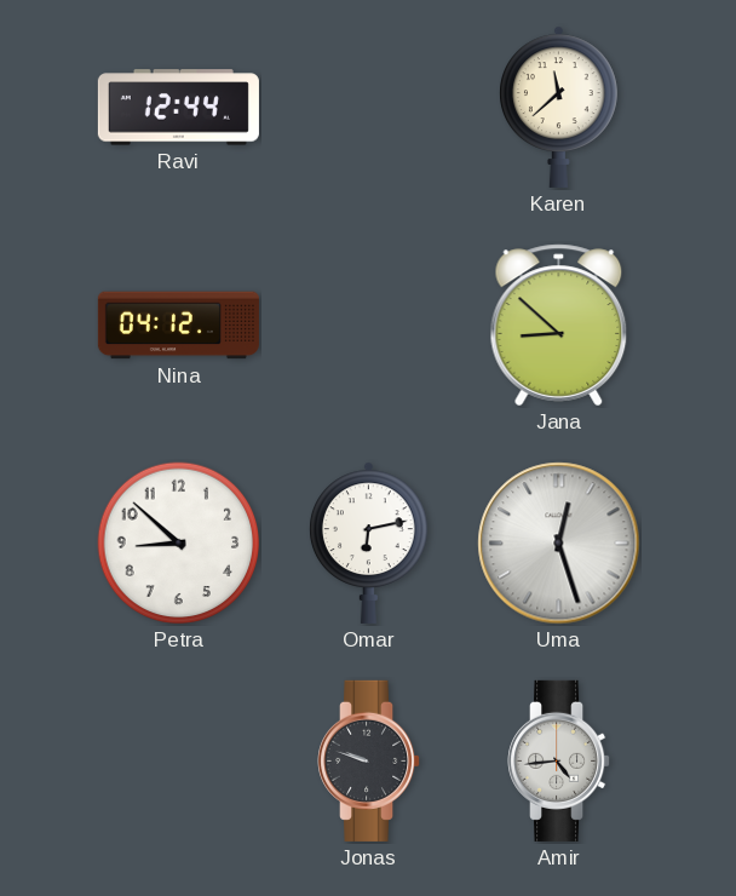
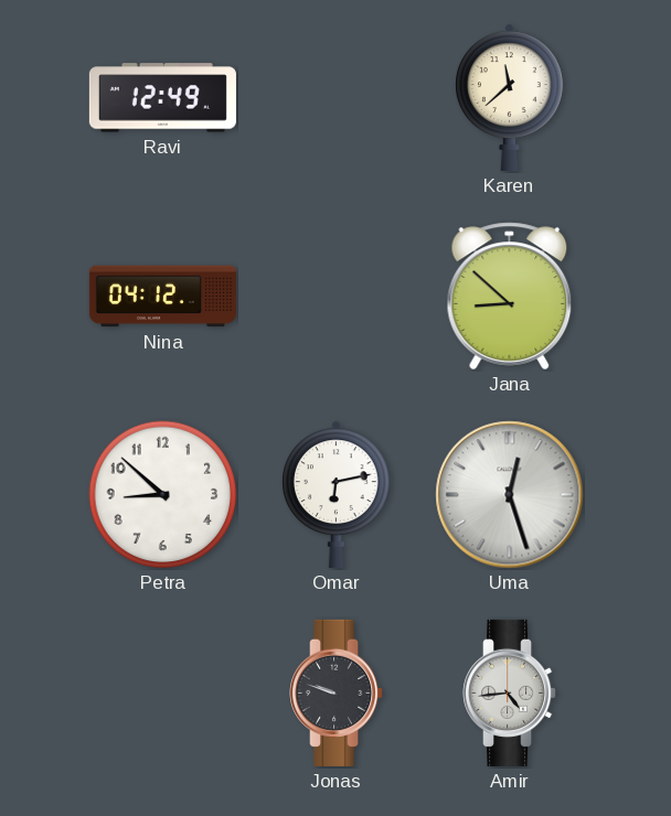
Ravi: 12:44 -> 12:49
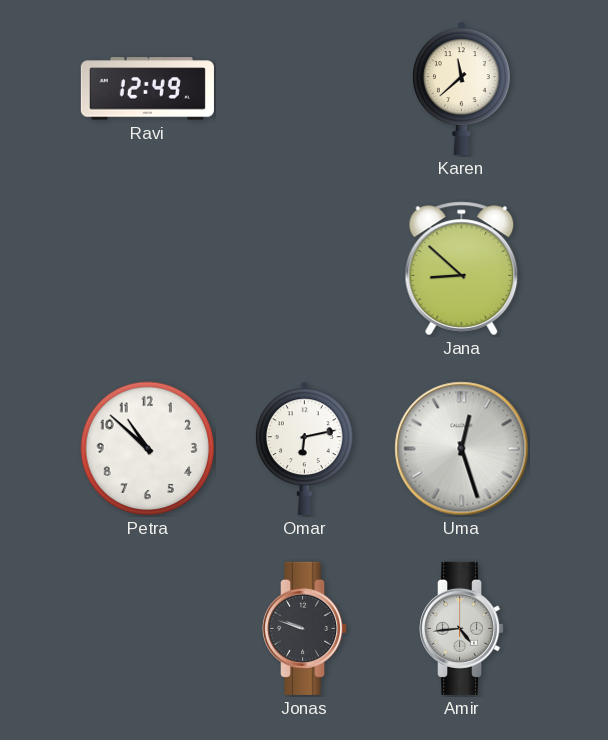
Nina: 04:12 -> none
Petra: 8:52 -> 10:52
